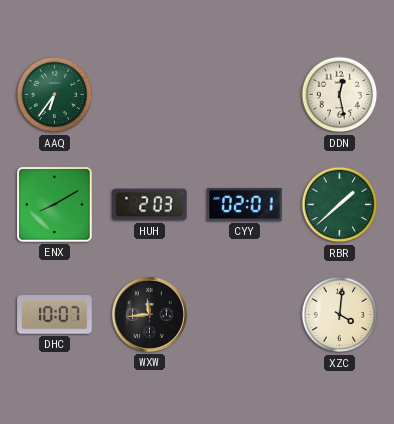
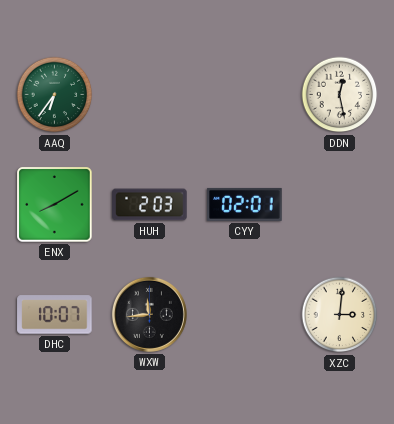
RBR: 1:38 -> none
XZC: 4:01 -> 3:01
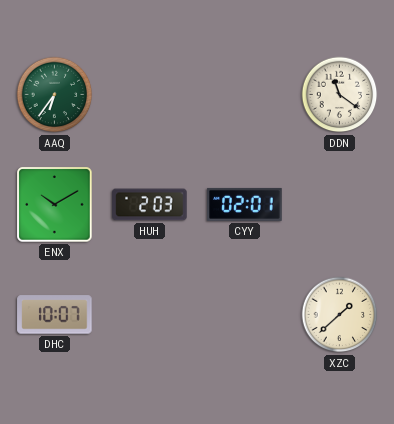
DDN: 12:28 -> 11:21
ENX: 8:10 -> 10:10
WXW: 11:44 -> none
XZC: 3:01 -> 1:38
